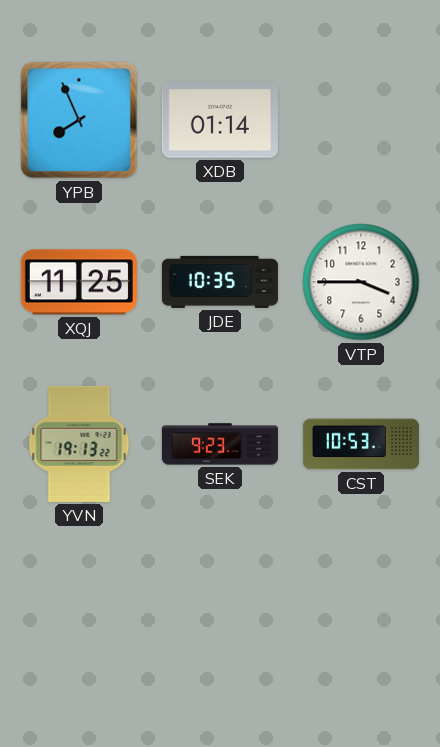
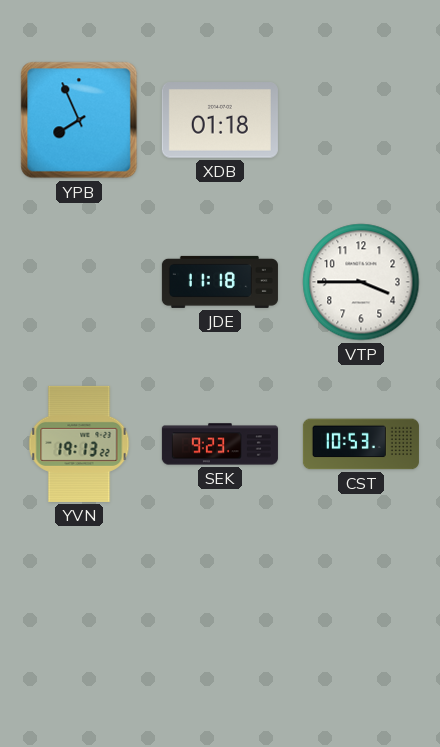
XDB: 01:14 -> 01:18
XQJ: 11:25 -> none
JDE: 10:35 -> 11:18
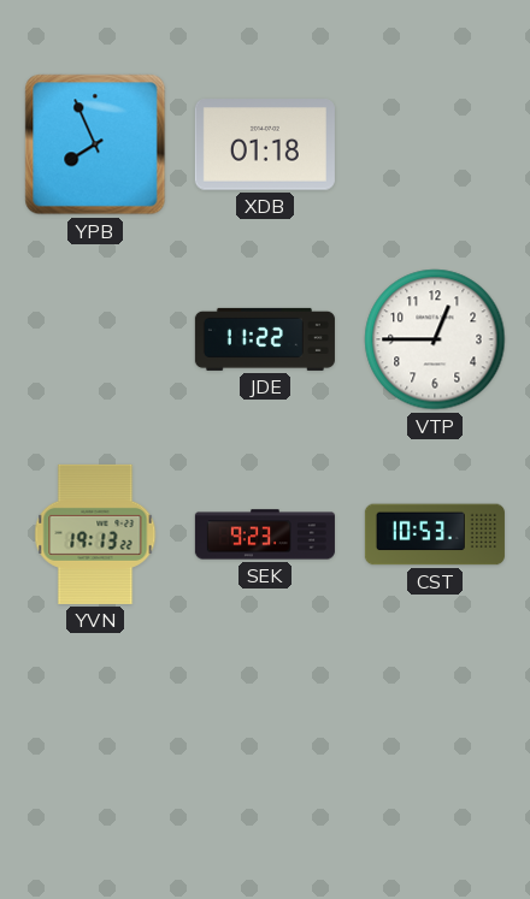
JDE: 11:18 -> 11:22
VTP: 3:45 -> 12:45
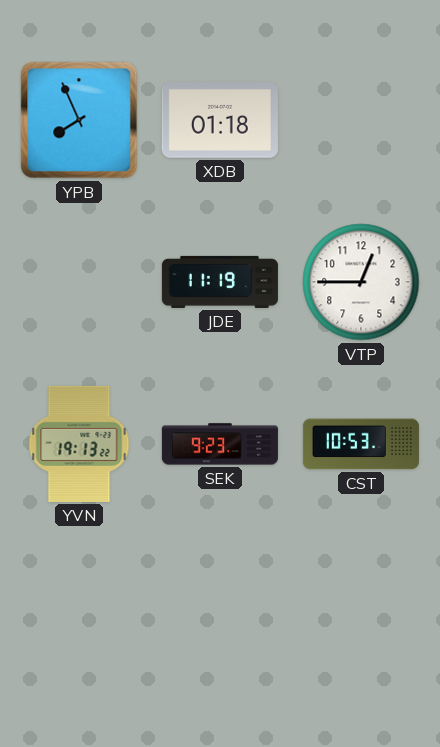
JDE: 11:22 -> 11:19
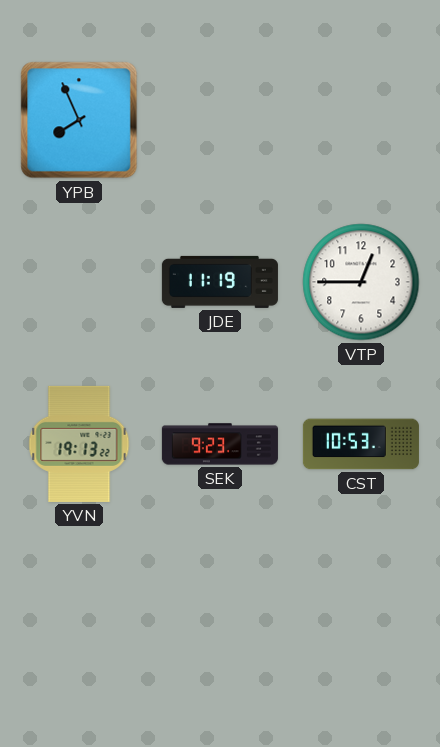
XDB: 01:18 -> none
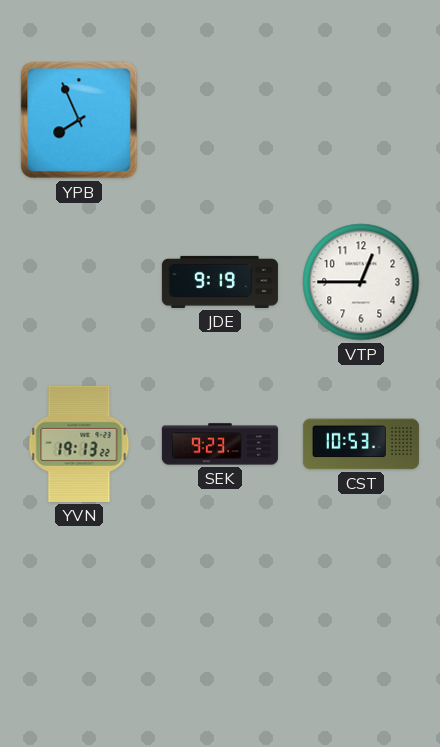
JDE: 11:19 -> 9:19
